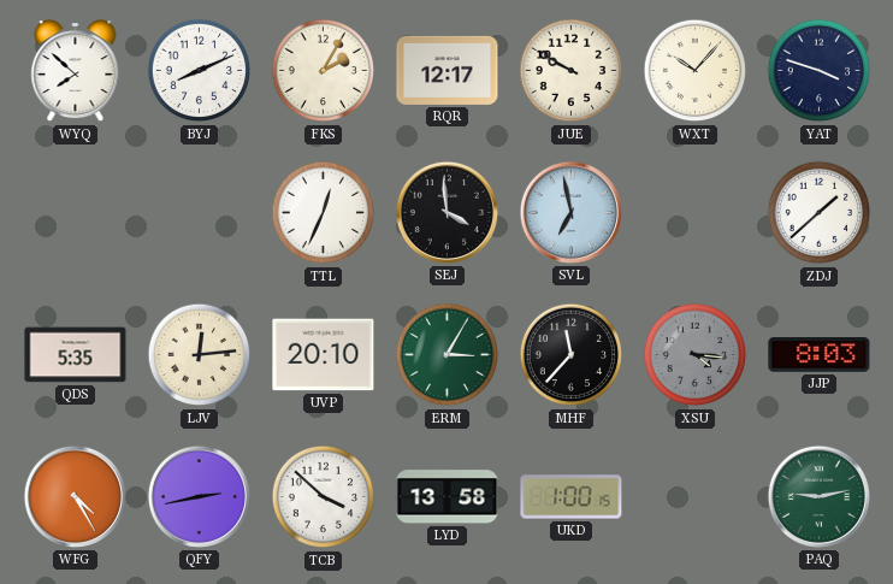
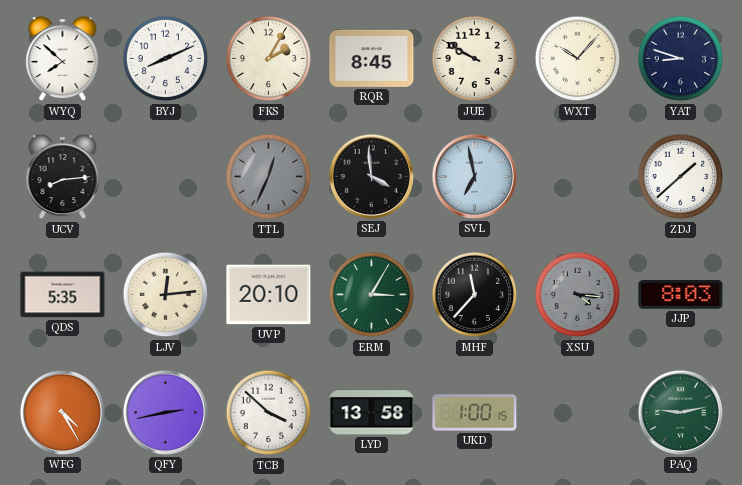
RQR: 12:17 -> 8:45
YAT: 3:48 -> 8:48
UCV: none -> 8:14
TTL dial: white -> grey
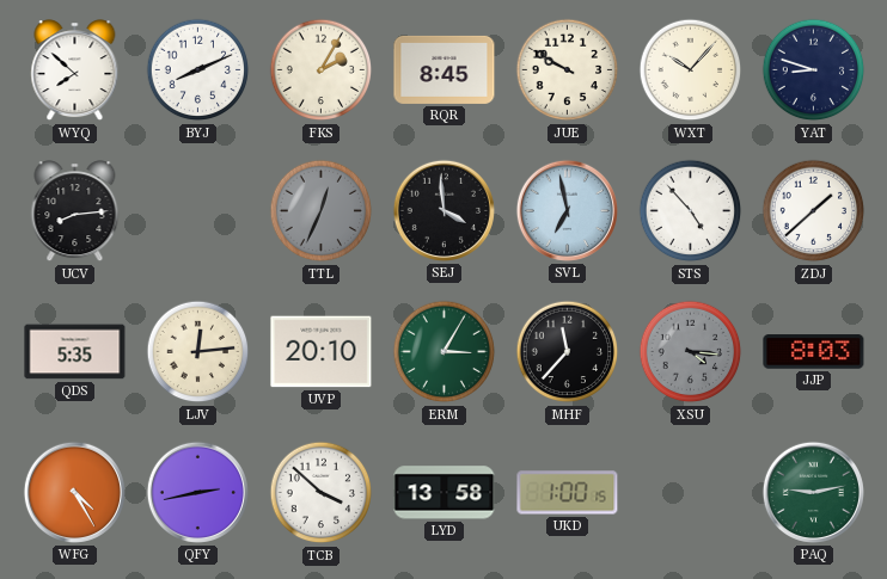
STS: none -> 4:53
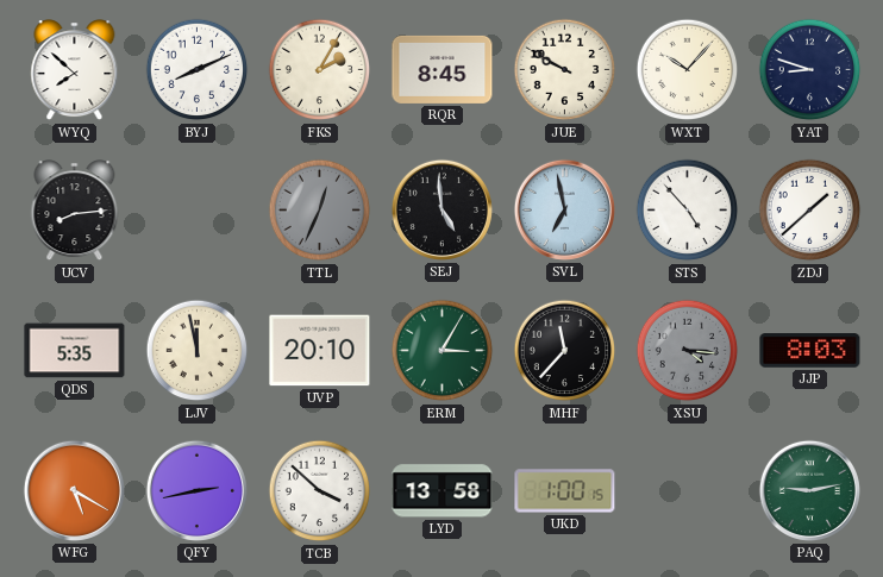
SEJ: 3:59 -> 4:59
LJV: 12:14 -> 11:58
WFG: 4:25 -> 5:20
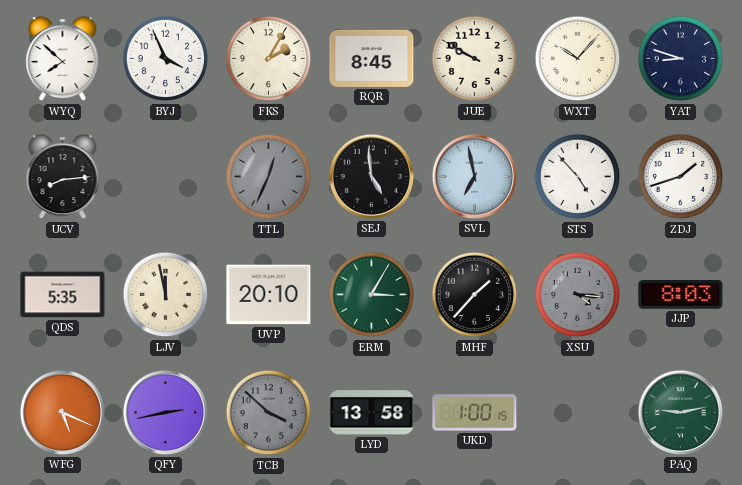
BYJ: 8:11 -> 3:56
ZDJ: 1:38 -> 1:42
MHF: 11:37 -> 1:37
WFG: 5:20 -> 5:19
TCB dial: white -> grey
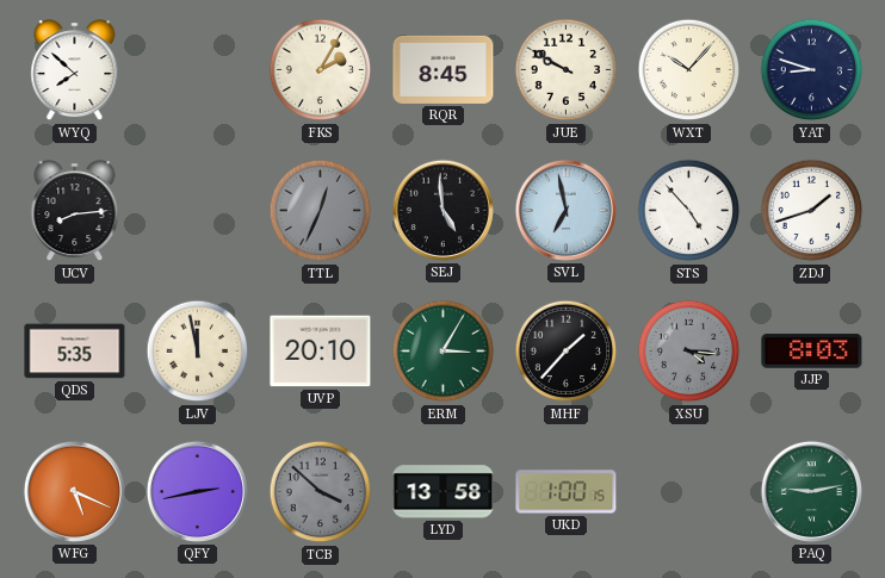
BYJ: 3:56 -> none
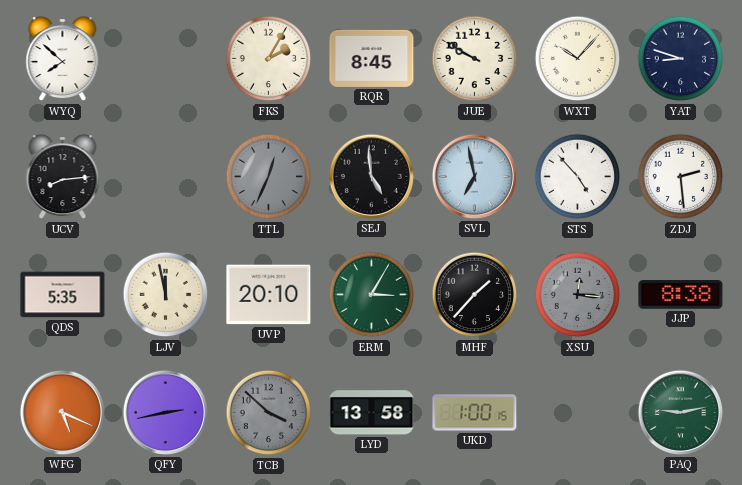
ZDJ: 1:42 -> 2:29
XSU: 4:16 -> 12:16
JJP: 8:03 -> 8:38
